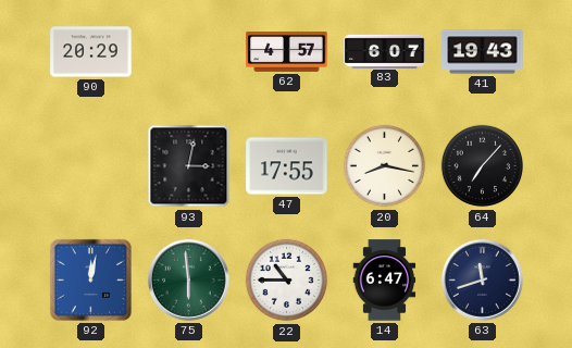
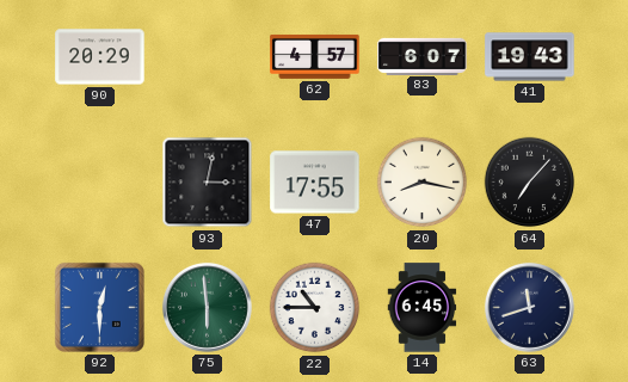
92: 12:02 -> 12:30
14: 6:47 -> 6:45
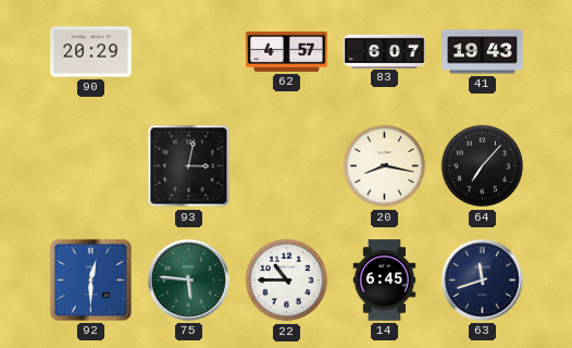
47: 17:55 -> none
75: 5:59 -> 5:46
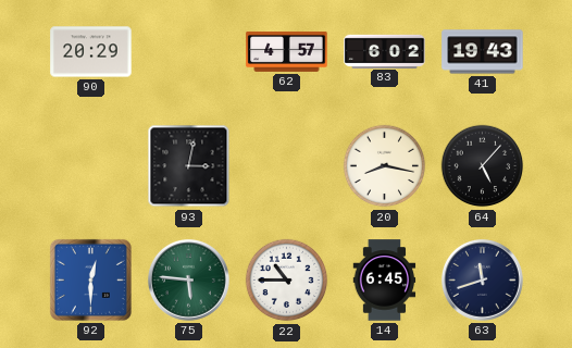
83: 6:07 -> 6:02
64: 7:07 -> 5:07
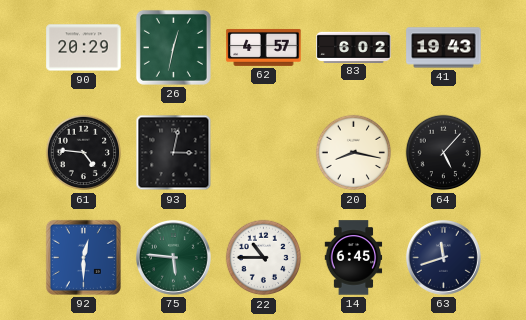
26: none -> 12:32
61: none -> 4:46
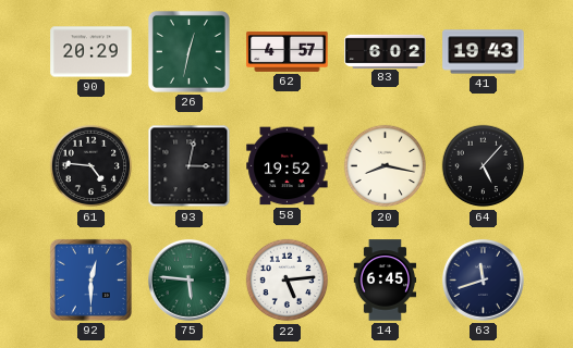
58: none -> 19:52
22: 10:45 -> 5:14
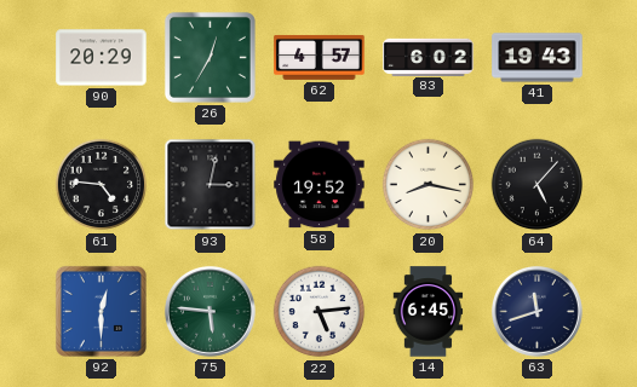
26: 12:32 -> 12:35
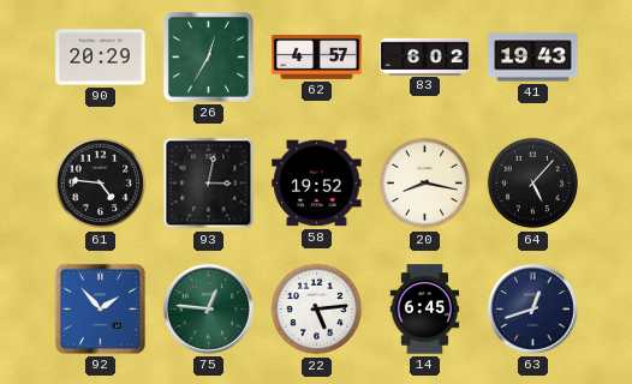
92: 12:30 -> 1:53
75: 5:46 -> 12:46
63: 11:42 -> 12:42
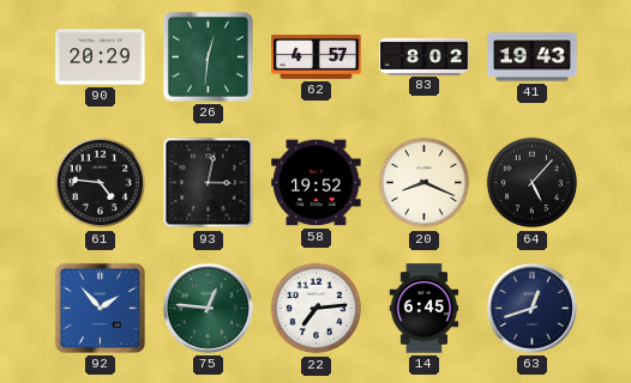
26: 12:35 -> 12:31
83: 6:02 -> 8:02
20: 8:17 -> 8:19
22: 5:14 -> 7:14
